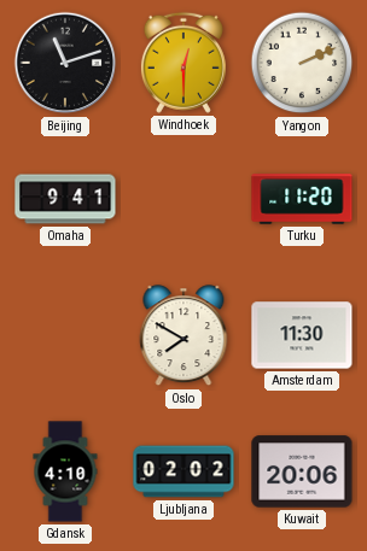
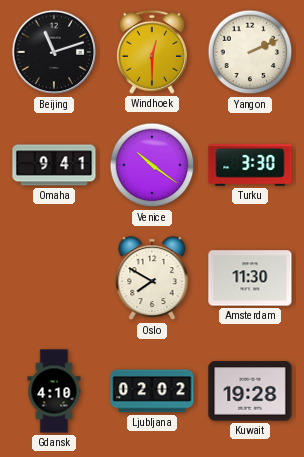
Venice: none -> 10:21
Turku: 11:20 -> 3:30
Kuwait: 20:06 -> 19:28
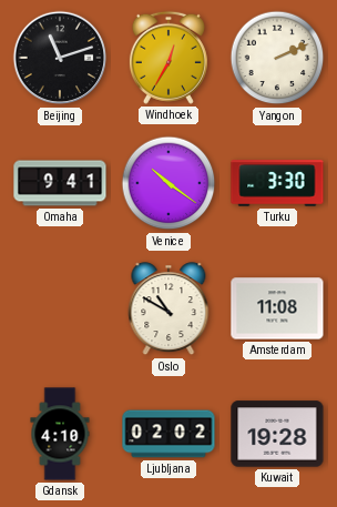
Windhoek: 12:30 -> 12:35
Oslo: 7:50 -> 10:50
Amsterdam: 11:30 -> 11:08
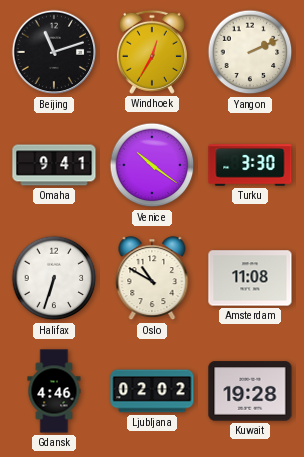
Halifax: none -> 6:33
Gdansk: 4:10 -> 4:46
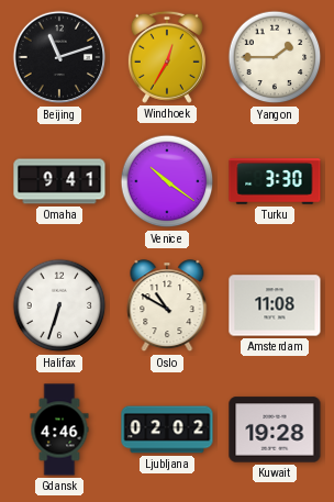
Yangon: 2:11 -> 1:45
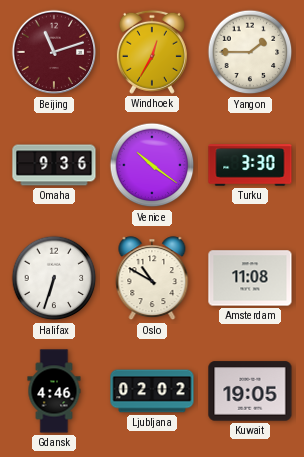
Beijing dial: black -> burgundy
Omaha: 9:41 -> 9:36
Kuwait: 19:28 -> 19:05
